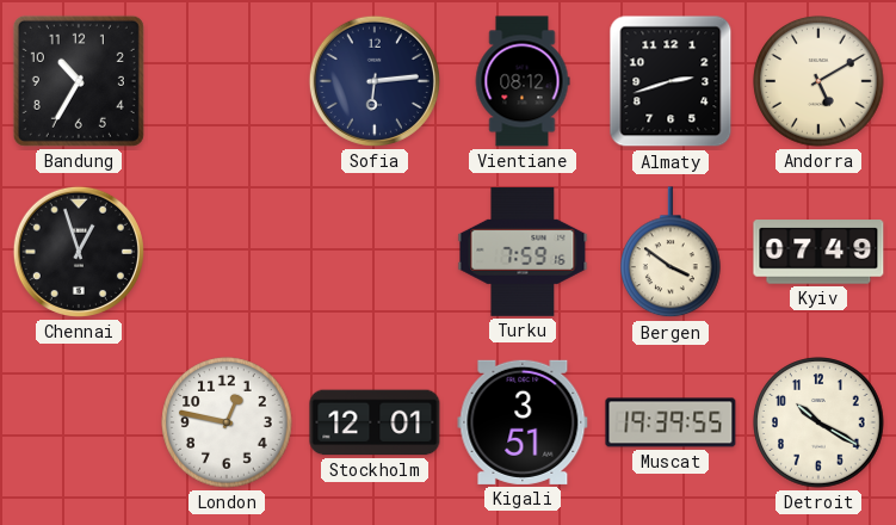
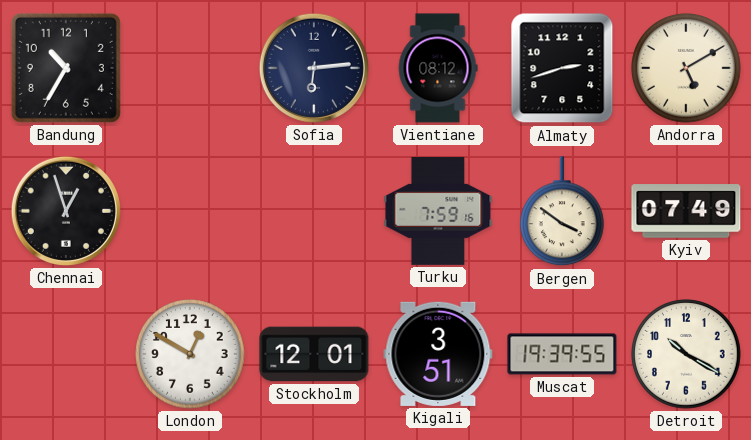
London: 12:47 -> 12:50
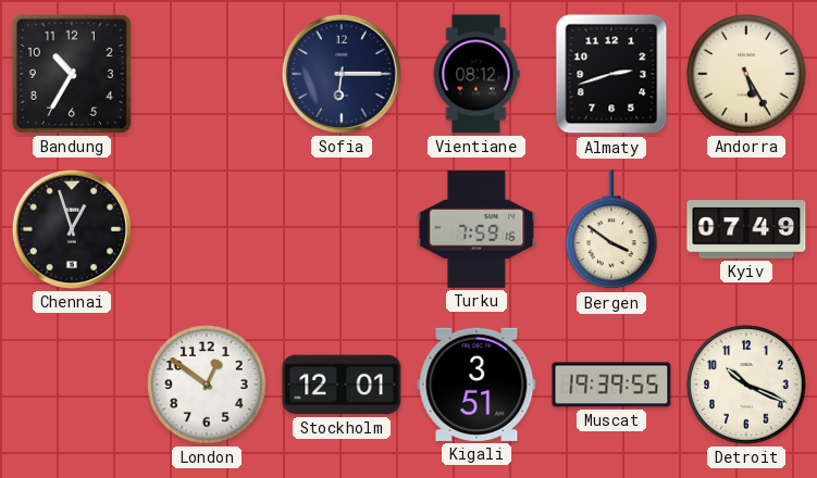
Sofia: 6:14 -> 6:15
Andorra: 5:10 -> 5:25
London: 12:50 -> 12:51
Detroit: 10:20 -> 10:19
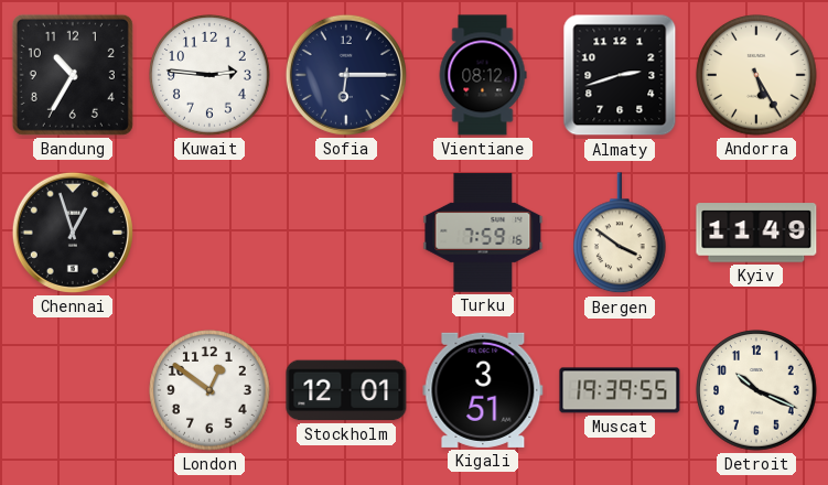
Kuwait: none -> 2:46
Kyiv: 07:49 -> 11:49
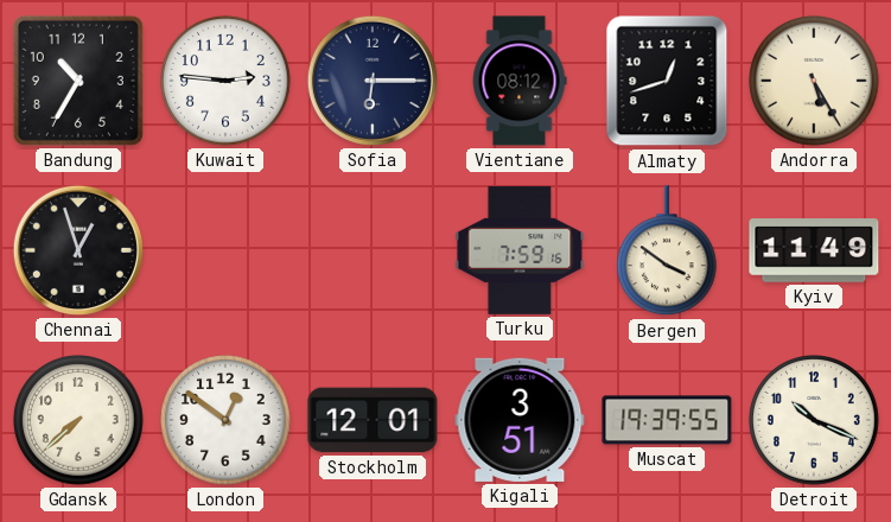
Almaty: 2:42 -> 12:42
Gdansk: none -> 7:38
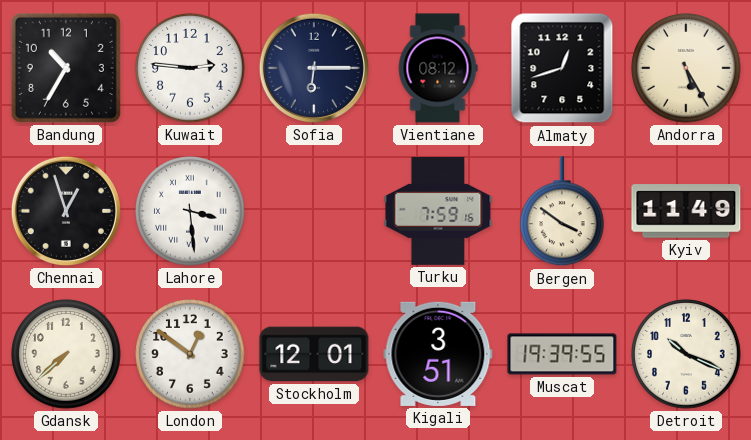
Lahore: none -> 3:29
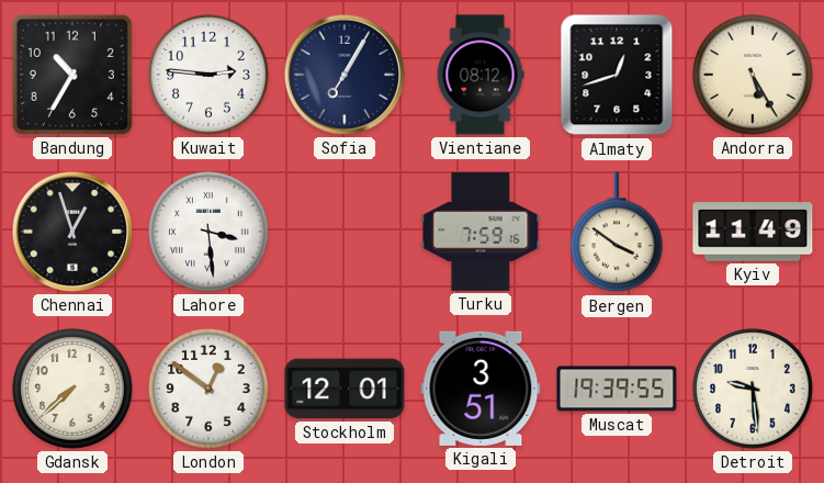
Sofia: 6:15 -> 7:05
Detroit: 10:19 -> 9:29
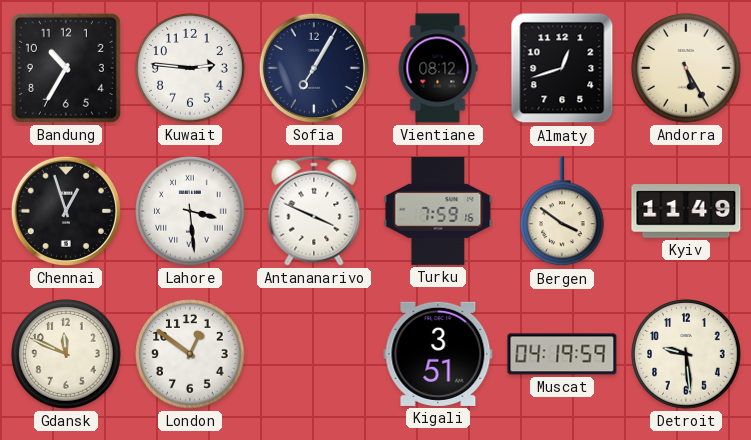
Antananarivo: none -> 3:49
Gdansk: 7:38 -> 11:49
Stockholm: 12:01 -> none
Muscat: 19:39 -> 04:19
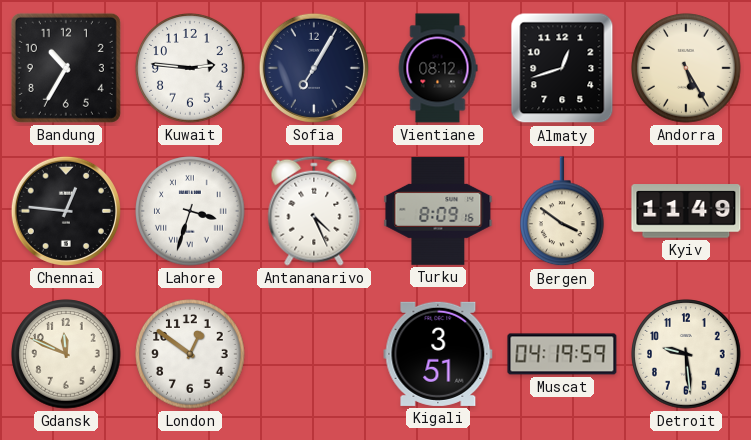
Chennai: 12:57 -> 12:46
Lahore: 3:29 -> 3:33
Antananarivo: 3:49 -> 4:26
Turku: 7:59 -> 8:09
